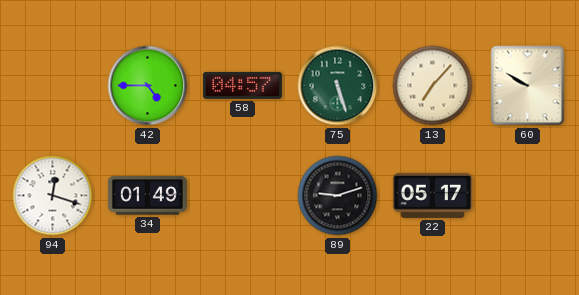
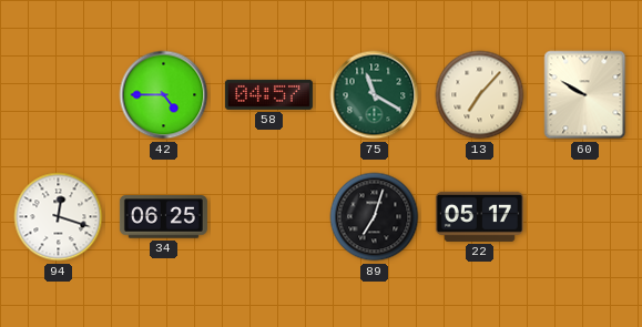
75: 5:27 -> 11:20
34: 01:49 -> 06:25
89: 9:12 -> 7:03
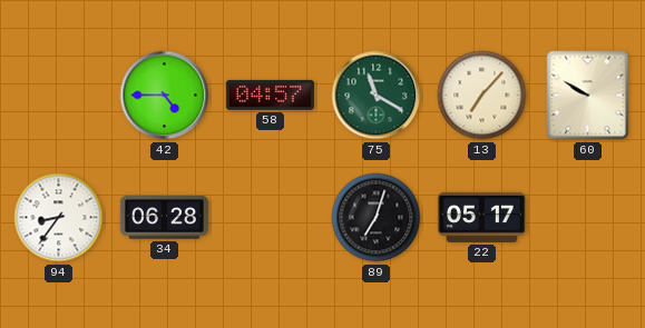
94: 12:18 -> 8:36
34: 06:25 -> 06:28
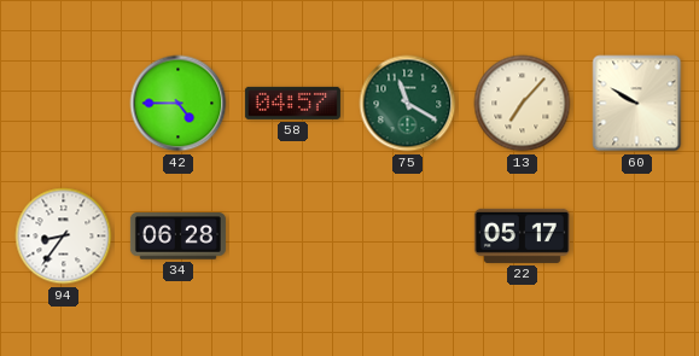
89: 7:03 -> none
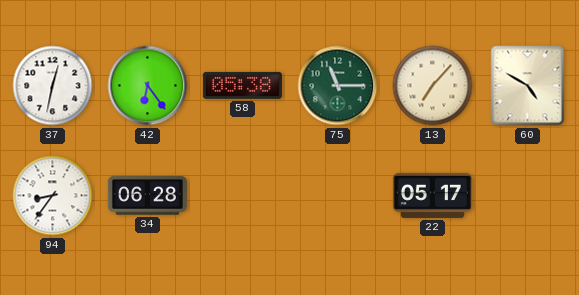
37: none -> 12:32
42: 4:45 -> 6:24
58: 04:57 -> 05:38
75: 11:20 -> 11:15
60: 9:50 -> 4:50
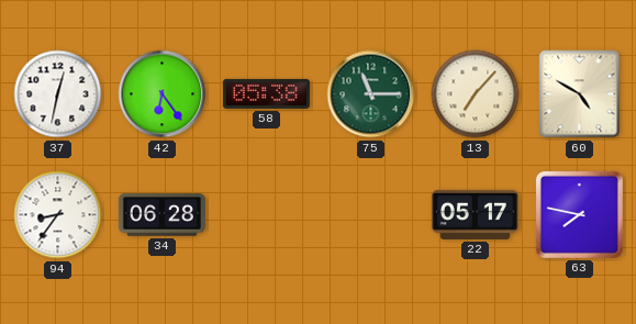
63: none -> 7:47
